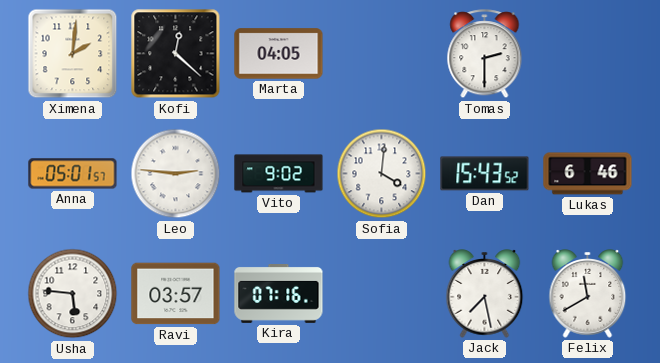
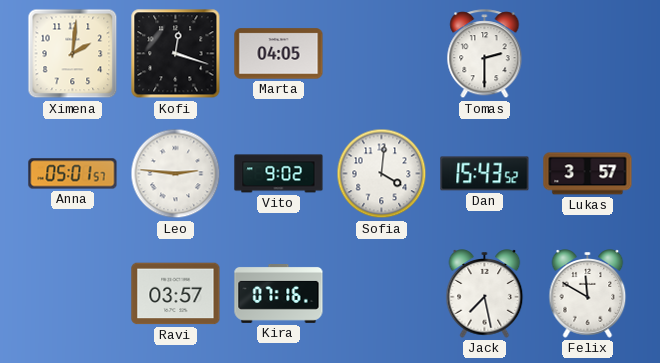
Kofi: 12:22 -> 12:18
Lukas: 6:46 -> 3:57
Usha: 5:46 -> none
Felix: 11:40 -> 11:50
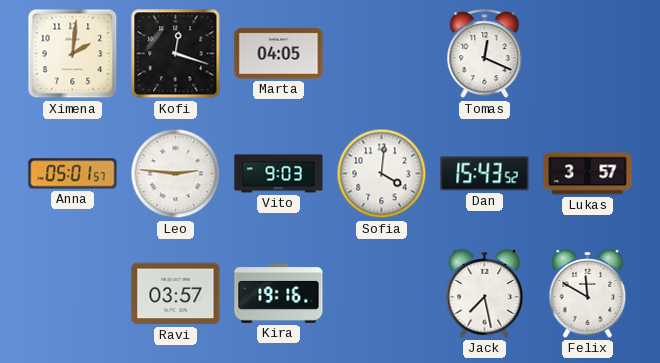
Tomas: 2:30 -> 12:19
Vito: 9:02 -> 9:03
Kira: 07:16 -> 19:16
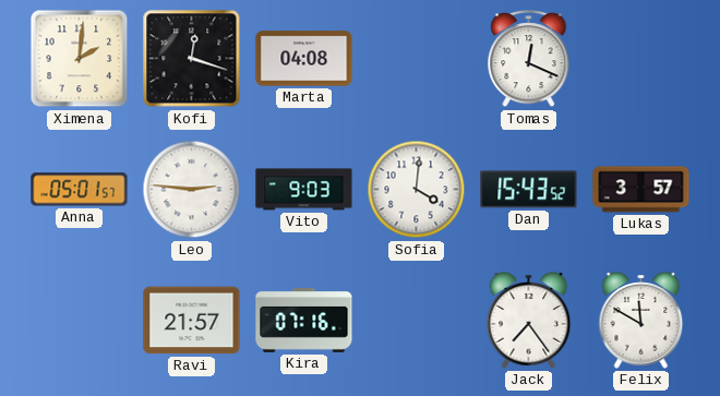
Marta: 04:05 -> 04:08
Ravi: 03:57 -> 21:57
Kira: 19:16 -> 07:16
Jack: 7:28 -> 7:24
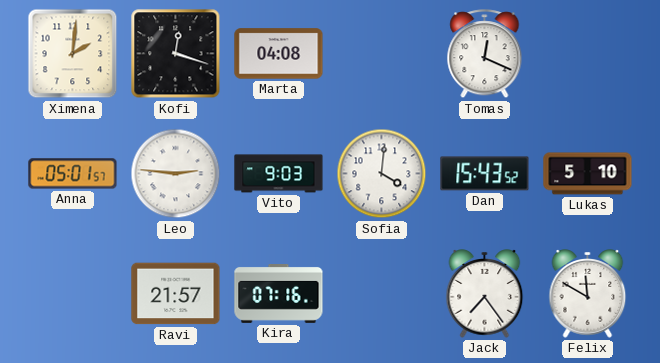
Lukas: 3:57 -> 5:10
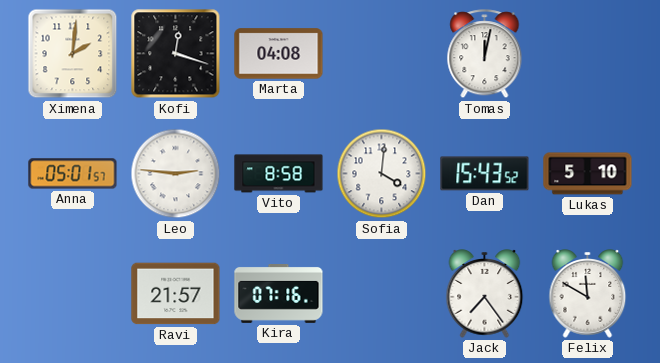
Tomas: 12:19 -> 12:02
Vito: 9:03 -> 8:58
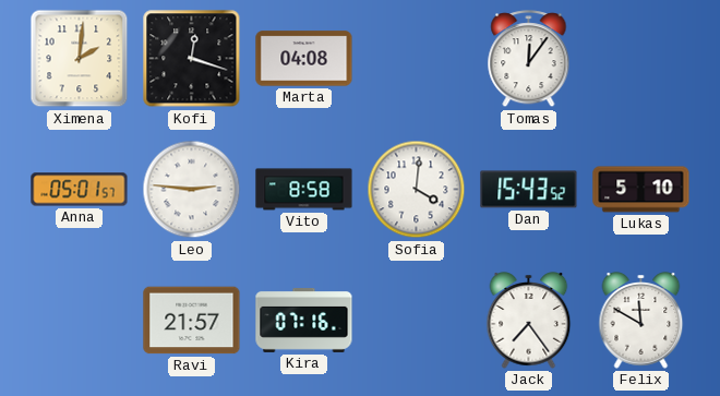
Tomas: 12:02 -> 12:06
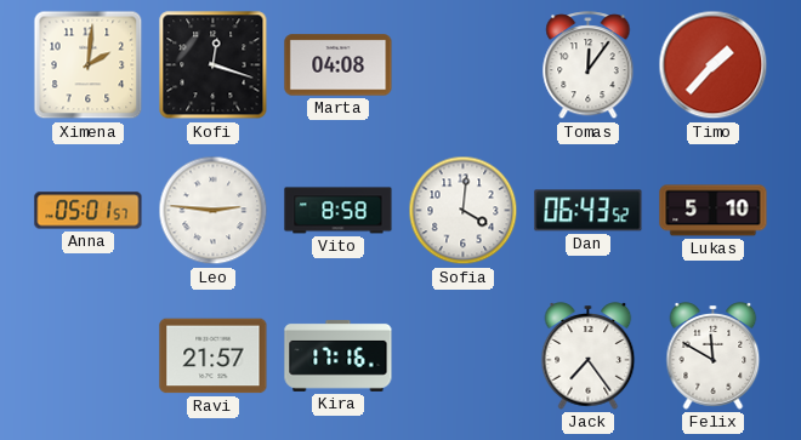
Timo: none -> 1:37
Dan: 15:43 -> 06:43
Kira: 07:16 -> 17:16
